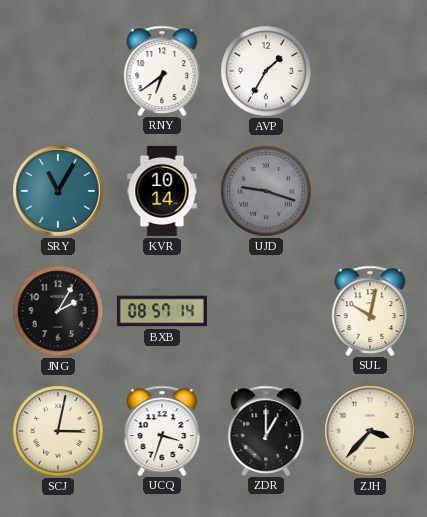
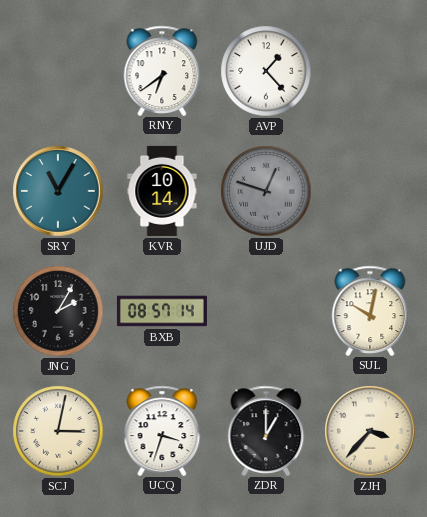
AVP: 1:35 -> 1:23
UJD: 9:18 -> 12:48
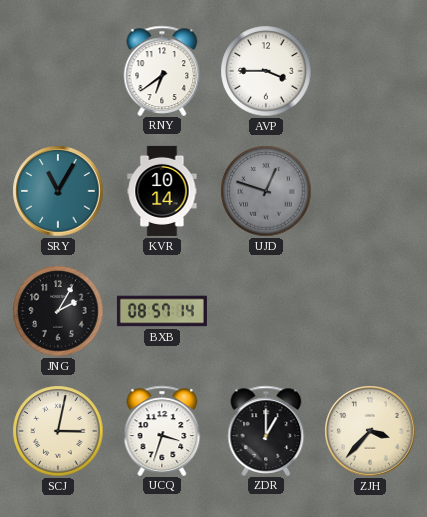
AVP: 1:23 -> 3:45
SUL: 10:02 -> none
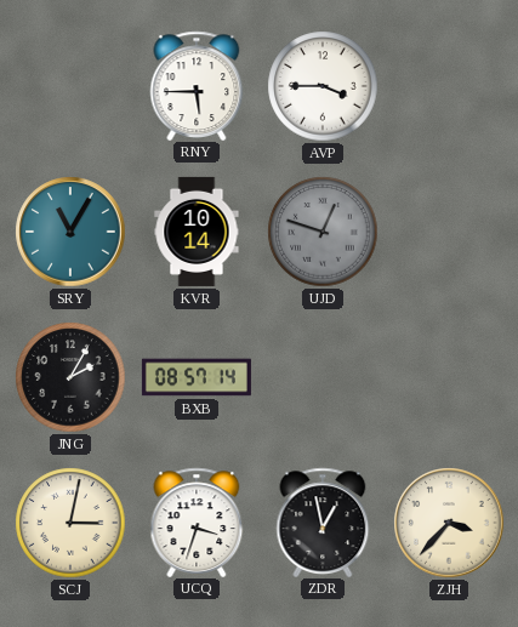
RNY: 6:39 -> 5:45
ZDR: 1:00 -> 12:58
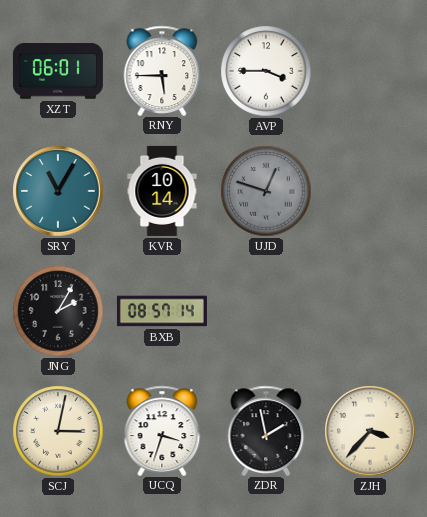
XZT: none -> 06:01
ZDR: 12:58 -> 1:58
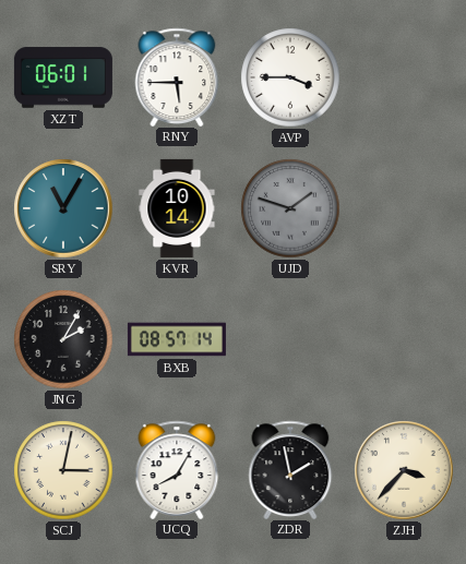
UJD: 12:48 -> 1:48
UCQ: 3:33 -> 8:05
